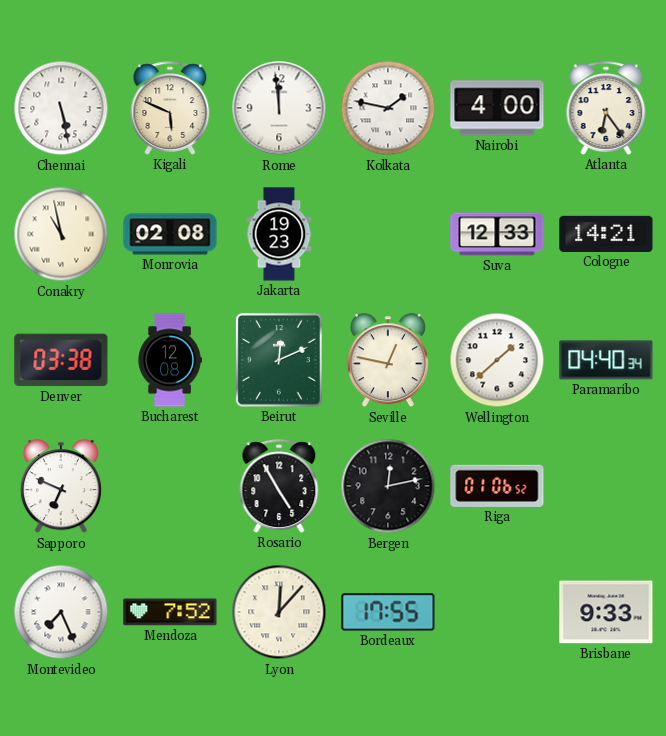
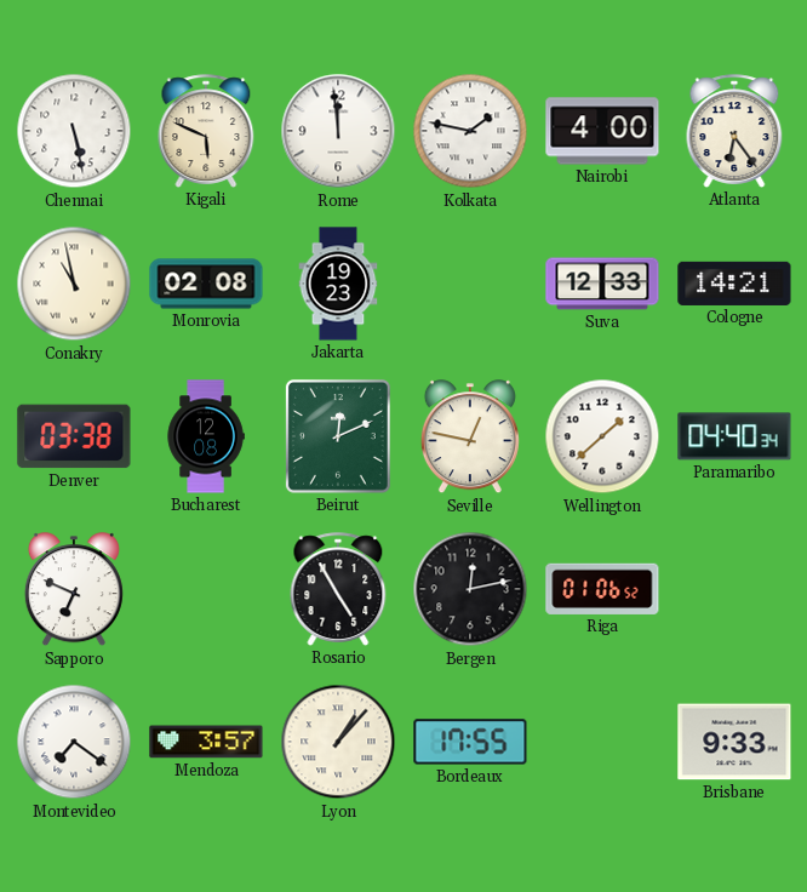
Montevideo: 7:26 -> 7:21
Mendoza: 7:52 -> 3:57
Lyon: 12:07 -> 1:07
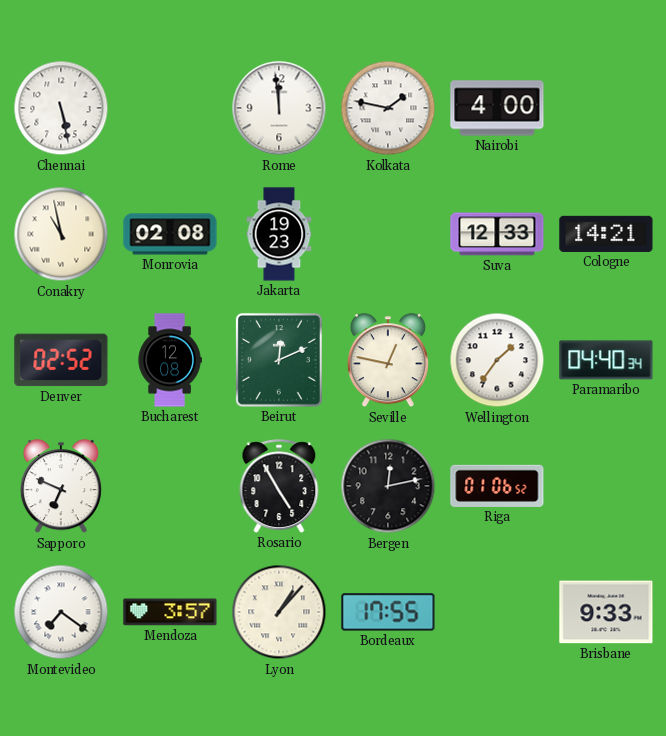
Kigali: 5:49 -> none
Atlanta: 6:24 -> none
Denver: 03:38 -> 02:52
Wellington: 1:38 -> 1:36
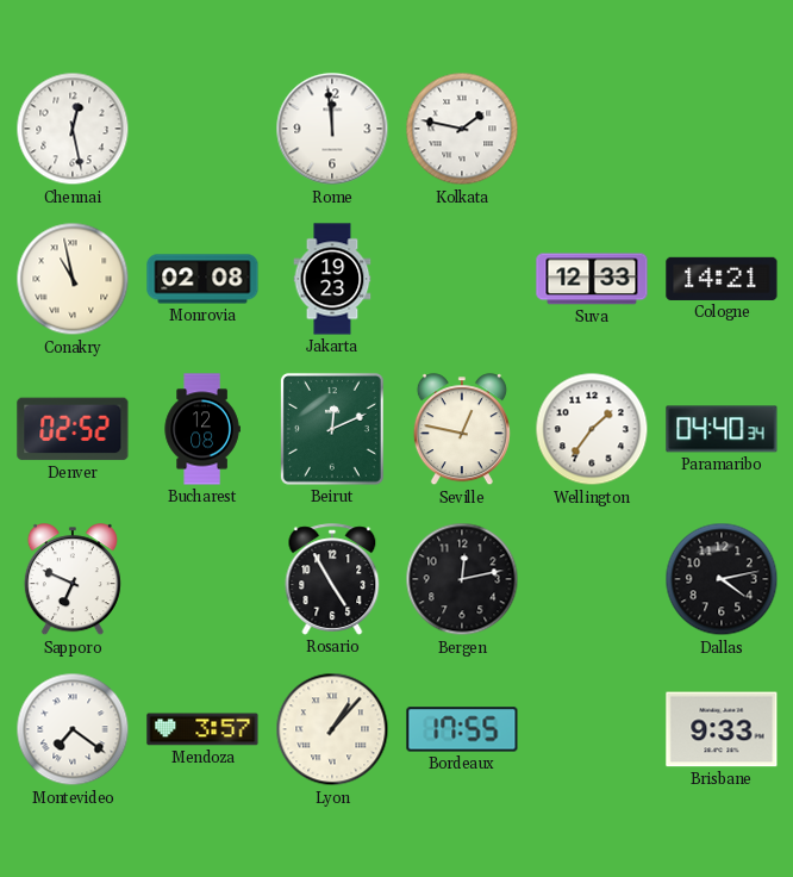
Chennai: 5:28 -> 12:28
Nairobi: 4:00 -> none
Riga: 01:06 -> none
Dallas: none -> 4:13
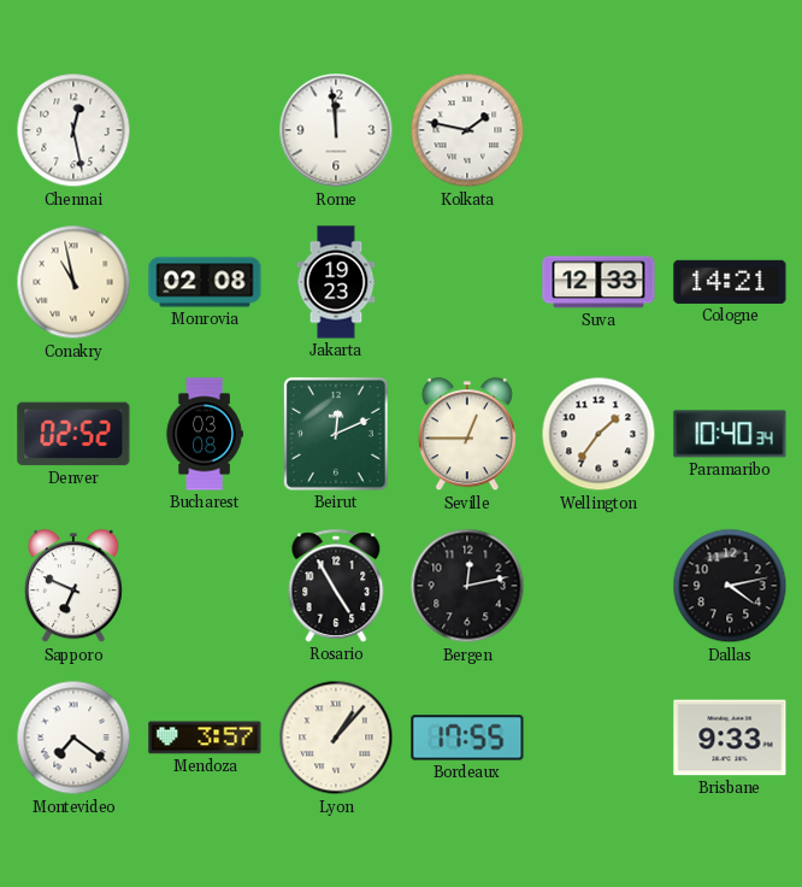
Bucharest: 12:08 -> 03:08
Seville: 12:47 -> 12:45
Paramaribo: 04:40 -> 10:40
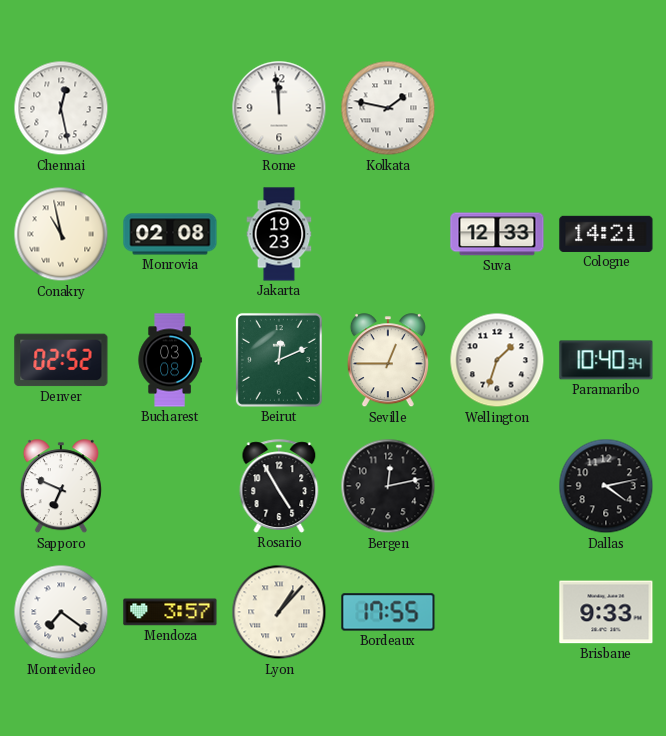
Wellington: 1:36 -> 1:33
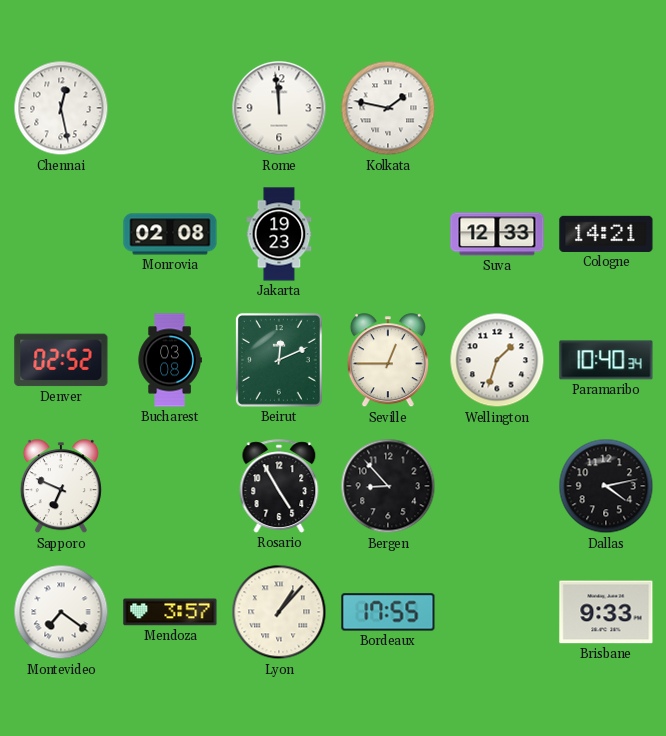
Conakry: 10:58 -> none
Bergen: 12:13 -> 8:53
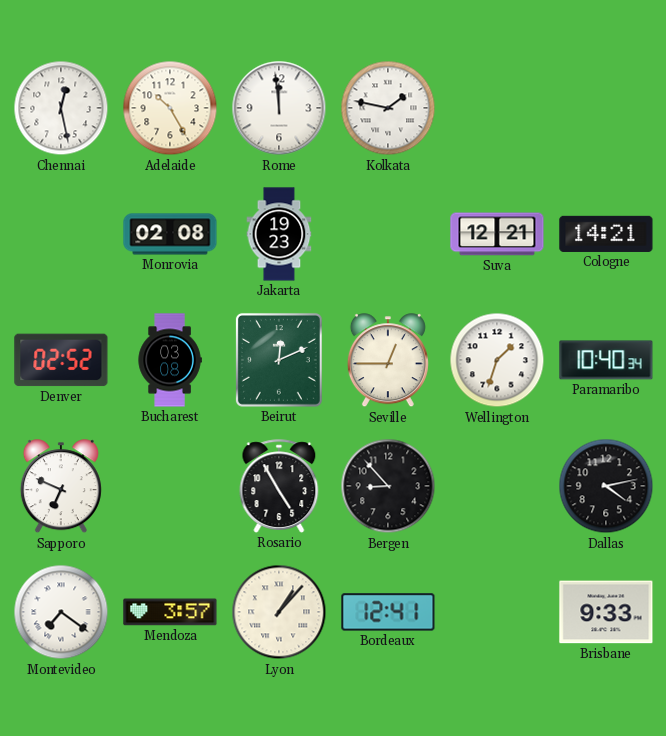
Adelaide: none -> 10:25
Suva: 12:33 -> 12:21
Bordeaux: 17:55 -> 12:41
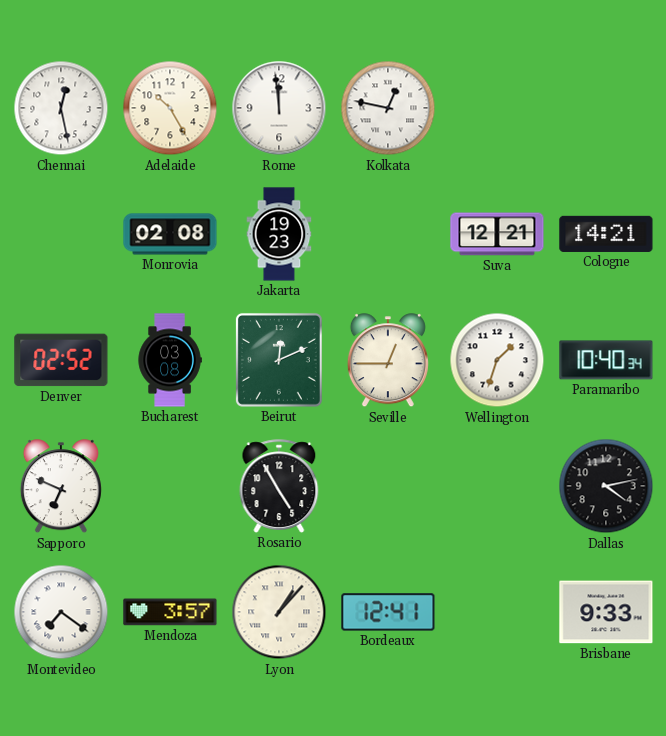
Kolkata: 1:47 -> 12:47
Bergen: 8:53 -> none
